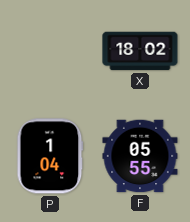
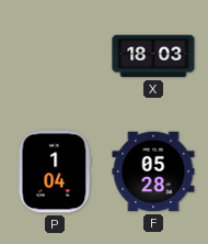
X: 18:02 -> 18:03
F: 05:55 -> 05:28
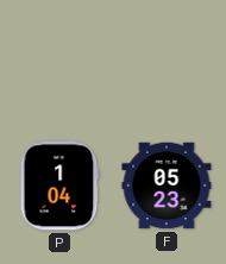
X: 18:03 -> none
F: 05:28 -> 05:23
